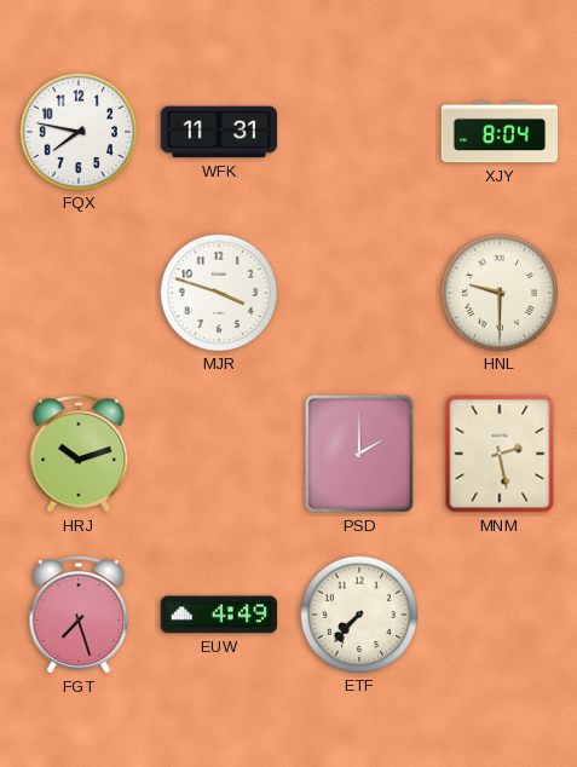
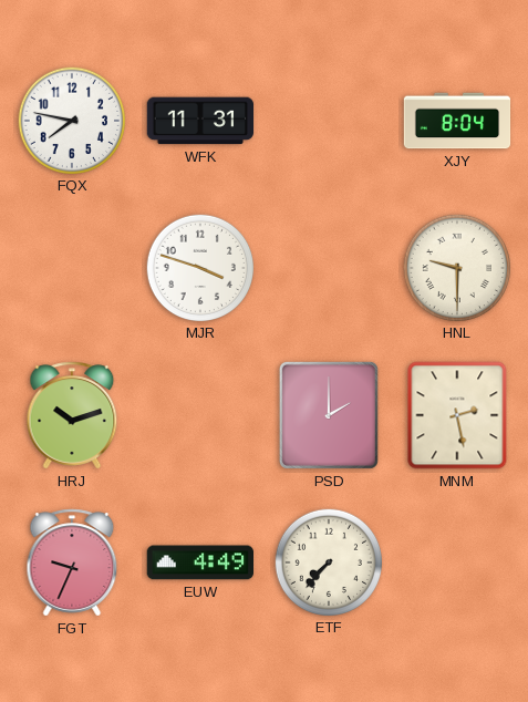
FGT: 7:27 -> 9:34
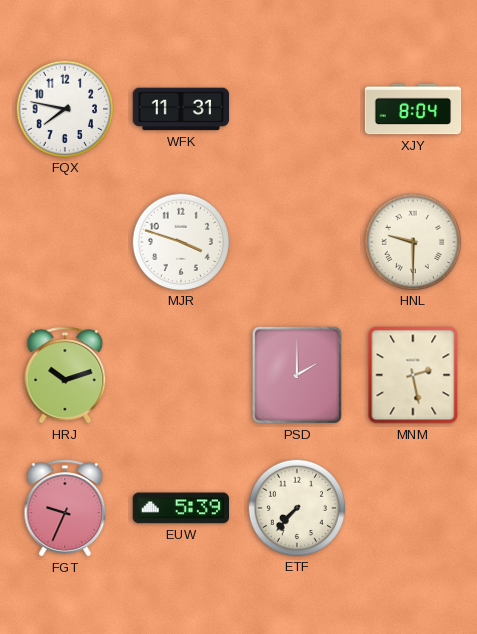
EUW: 4:49 -> 5:39
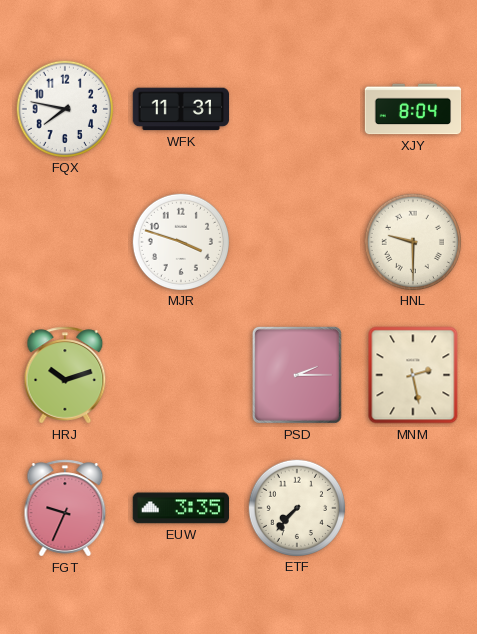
PSD: 2:00 -> 2:15
EUW: 5:39 -> 3:35
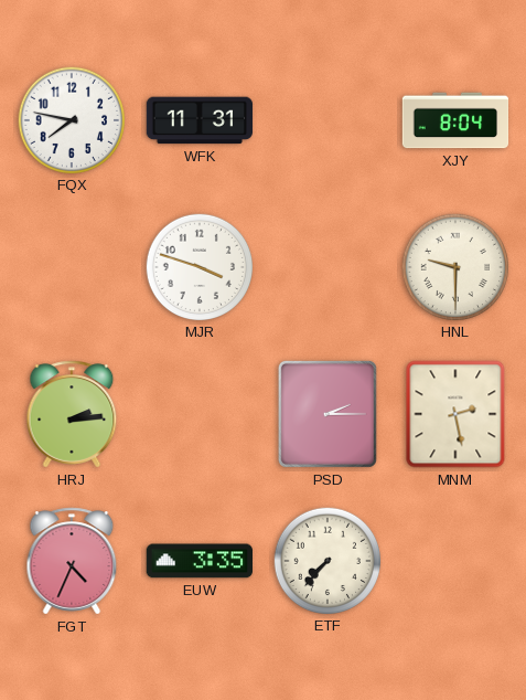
HRJ: 10:12 -> 2:14
FGT: 9:34 -> 4:34
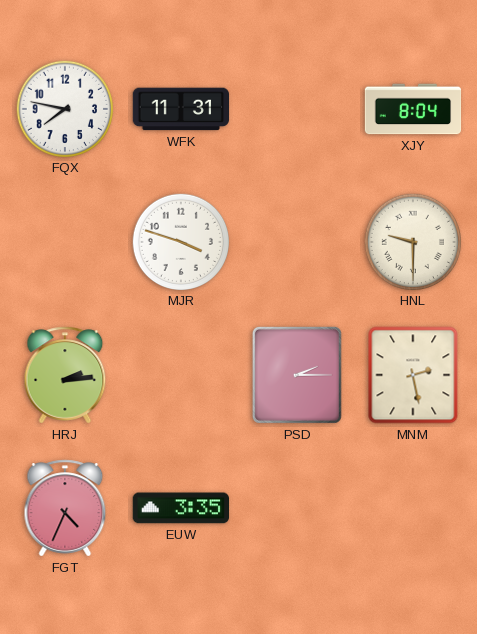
ETF: 7:37 -> none
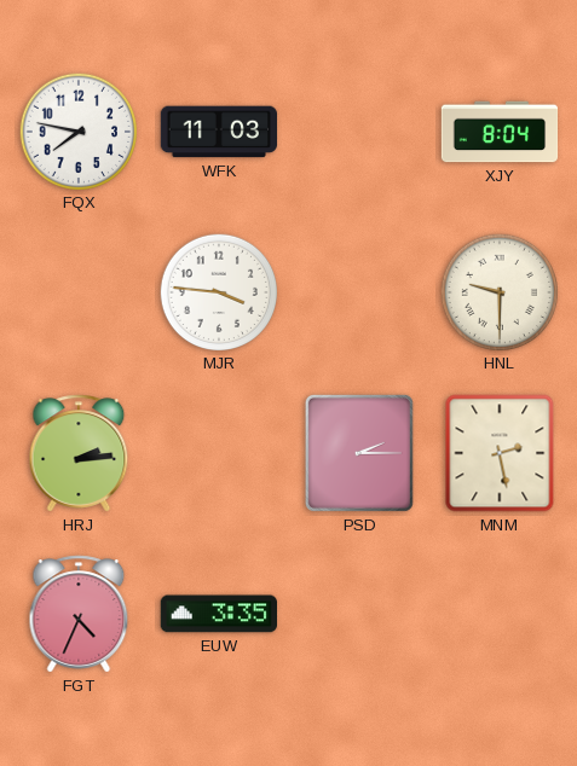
WFK: 11:31 -> 11:03
MJR: 3:48 -> 3:46
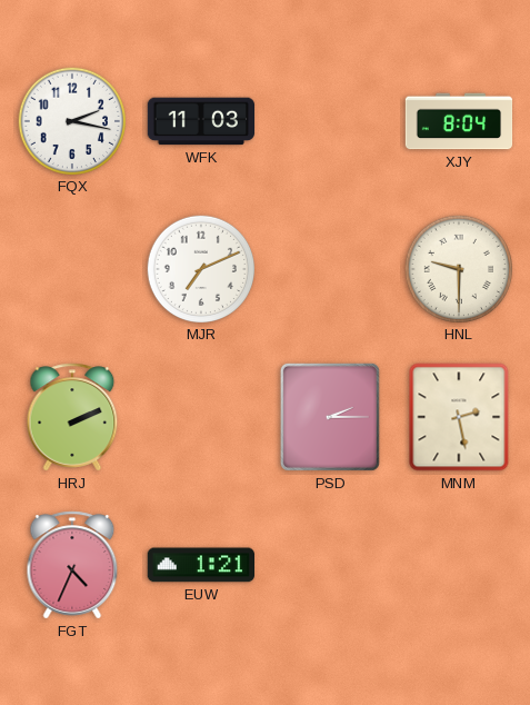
FQX: 7:47 -> 2:17
MJR: 3:46 -> 7:11
HRJ: 2:14 -> 2:11
EUW: 3:35 -> 1:21
